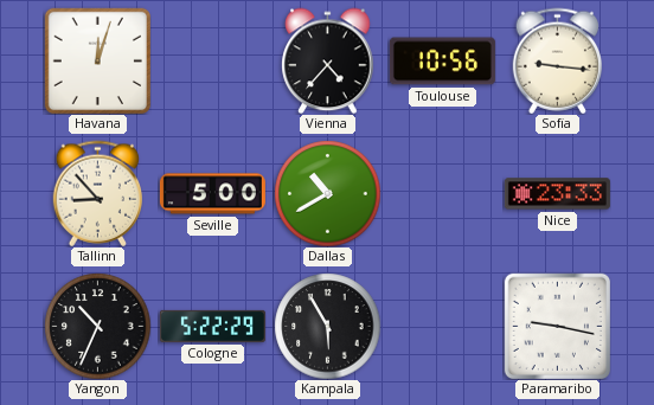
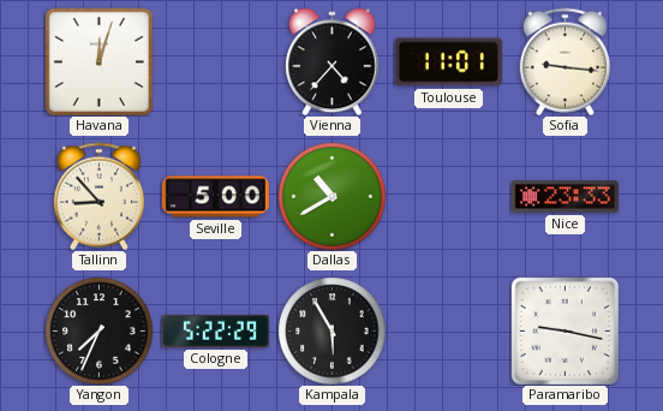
Toulouse: 10:56 -> 11:01
Yangon: 10:34 -> 7:34
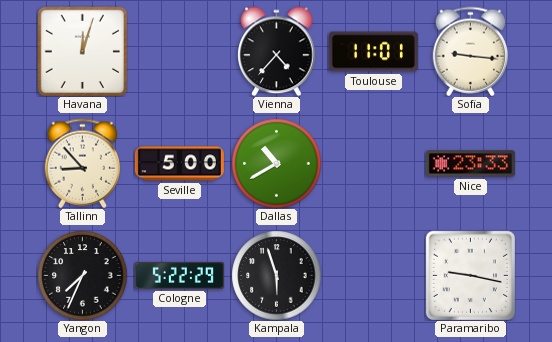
Kampala: 5:55 -> 5:57
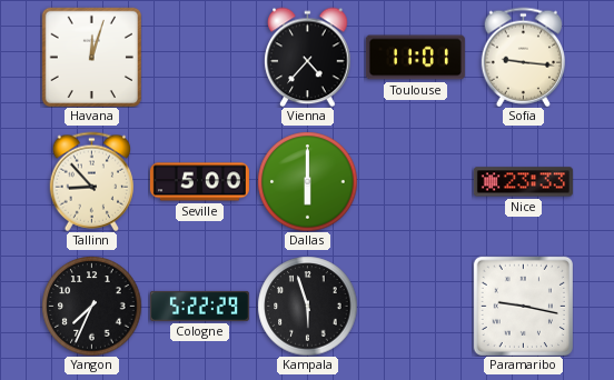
Dallas: 10:40 -> 6:00
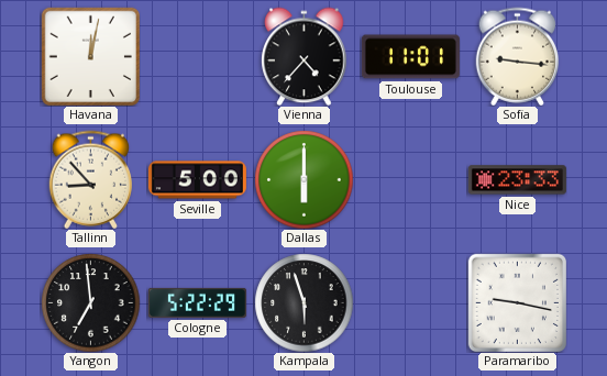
Havana: 12:03 -> 12:02
Yangon: 7:34 -> 6:59
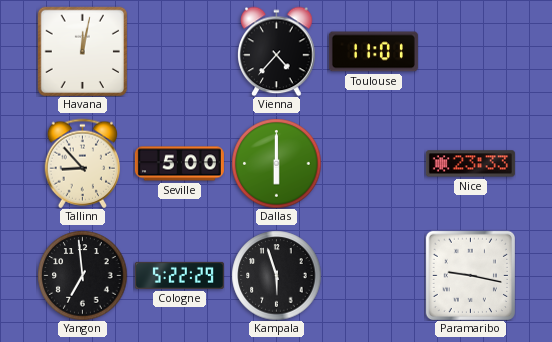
Sofia: 9:16 -> none
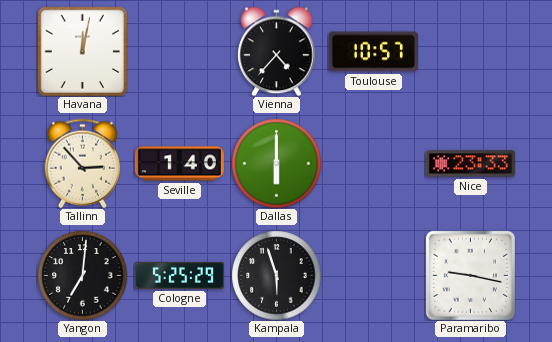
Toulouse: 11:01 -> 10:57
Tallinn: 8:53 -> 2:53
Seville: 5:00 -> 1:40
Yangon: 6:59 -> 7:01
Cologne: 5:22 -> 5:25
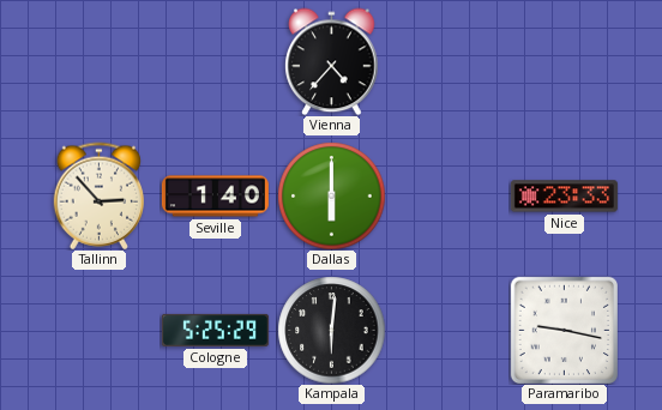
Havana: 12:02 -> none
Toulouse: 10:57 -> none
Yangon: 7:01 -> none
Kampala: 5:57 -> 6:01
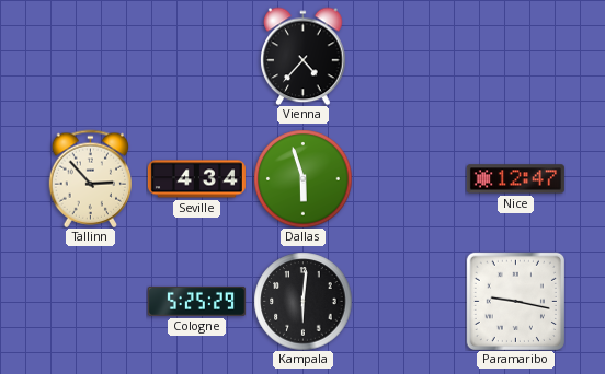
Seville: 1:40 -> 4:34
Dallas: 6:00 -> 5:57
Nice: 23:33 -> 12:47
